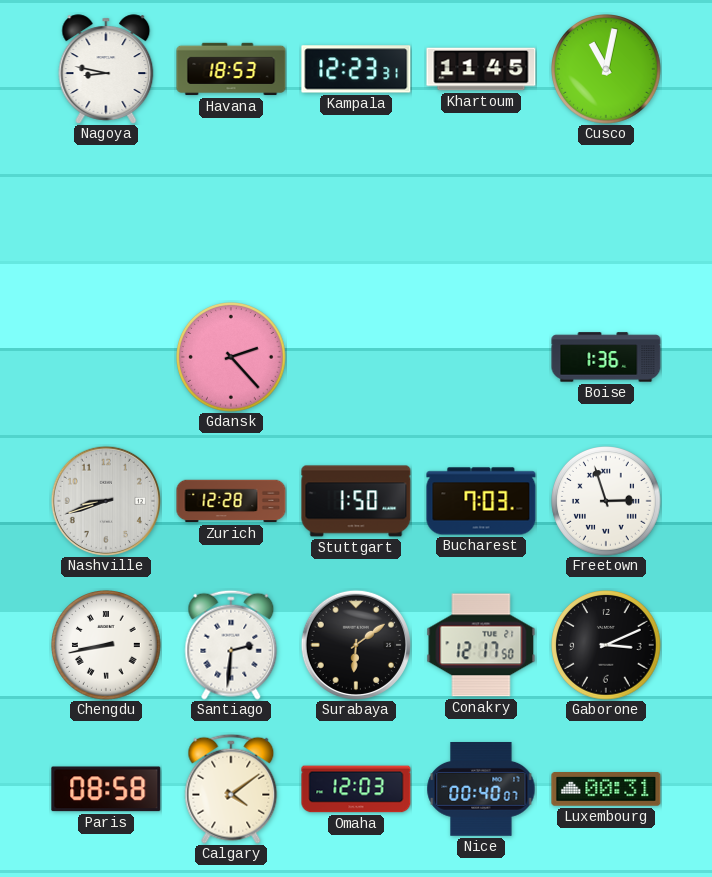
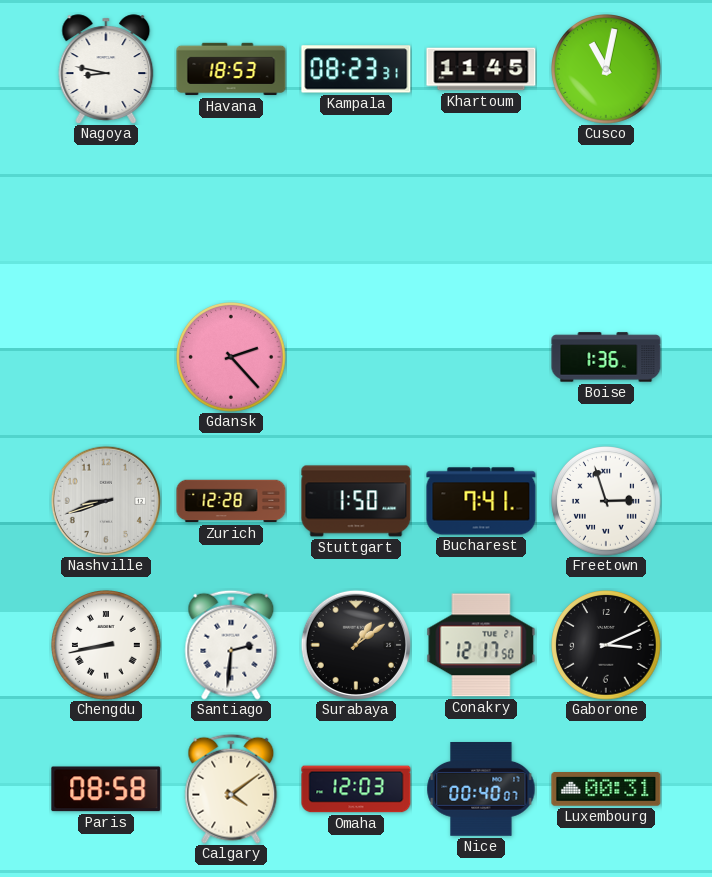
Kampala: 12:23 -> 08:23
Bucharest: 7:03 -> 7:41
Surabaya: 6:09 -> 1:09
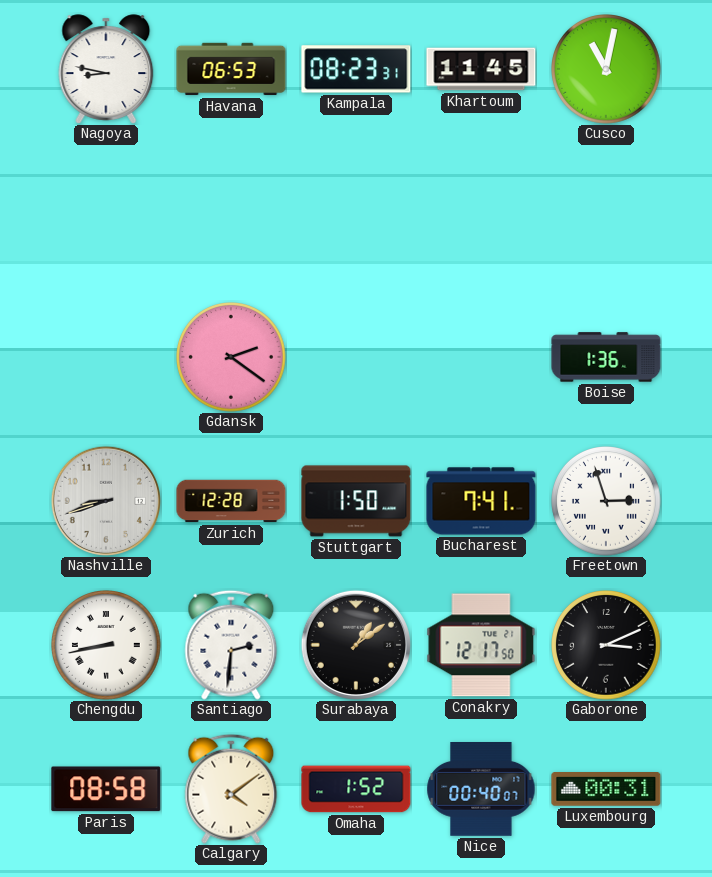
Havana: 18:53 -> 06:53
Gdansk: 2:23 -> 2:21
Omaha: 12:03 -> 1:52
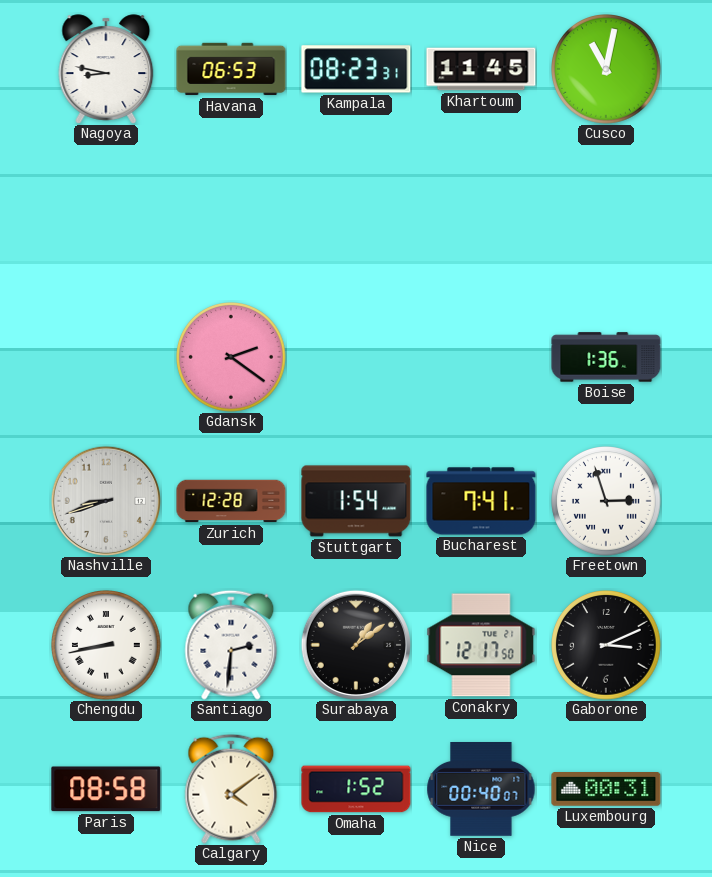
Stuttgart: 1:50 -> 1:54
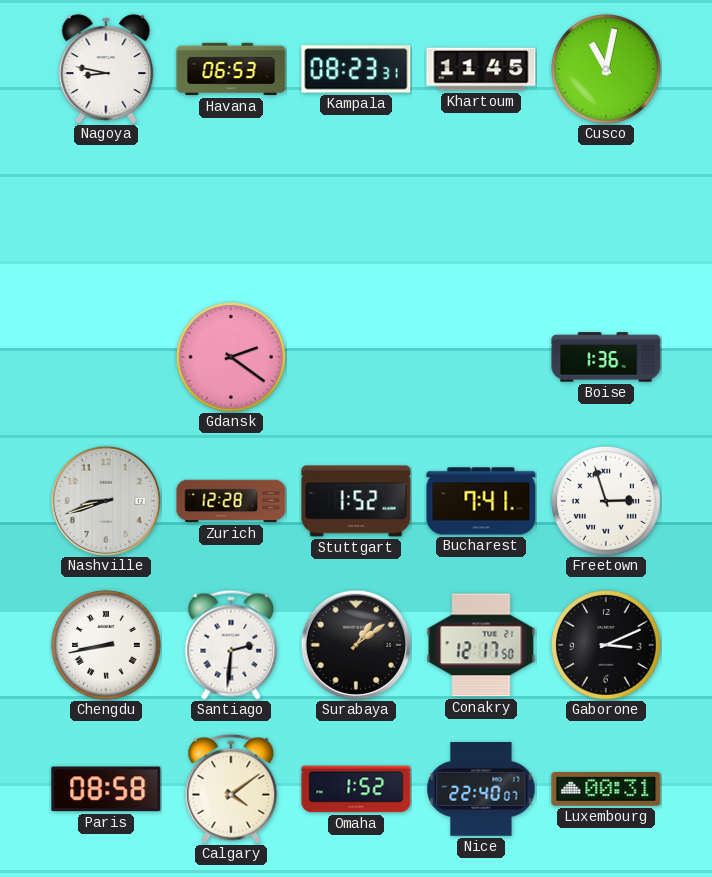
Stuttgart: 1:54 -> 1:52
Nice: 00:40 -> 22:40
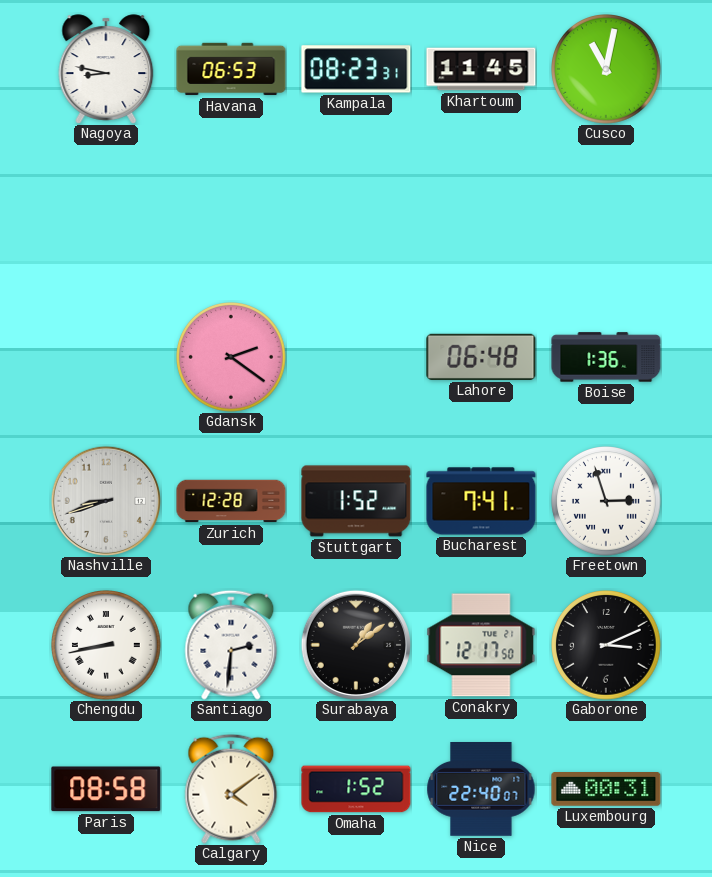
Lahore: none -> 06:48
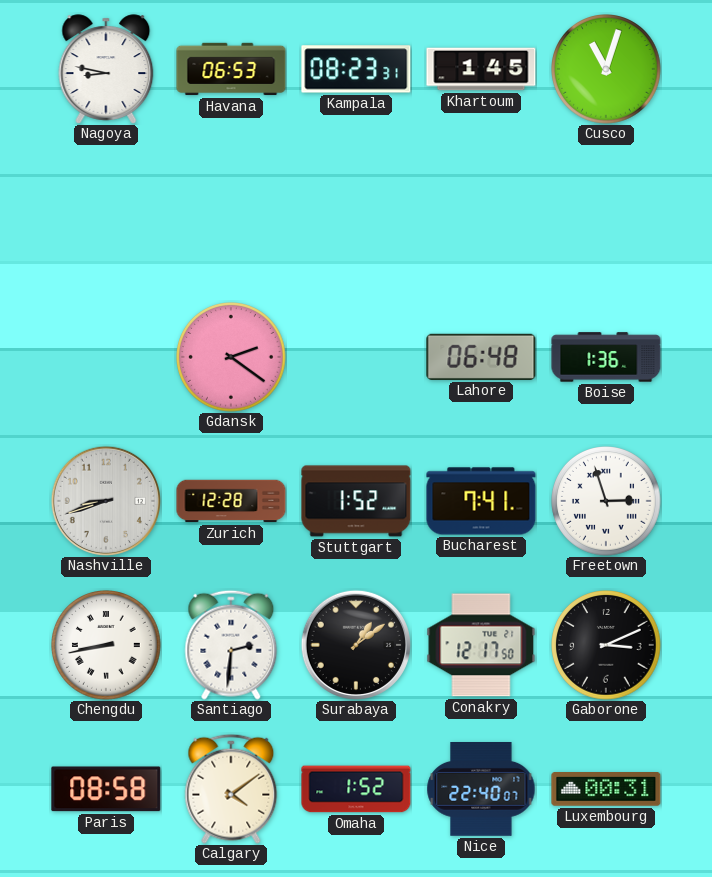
Khartoum: 11:45 -> 1:45
Cusco: 11:02 -> 11:03
